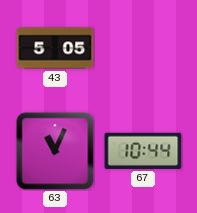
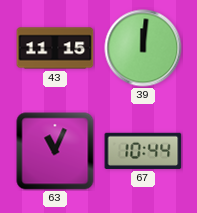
43: 5:05 -> 11:15
39: none -> 12:01
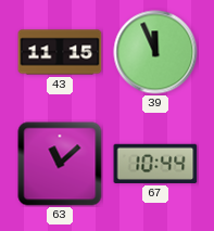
39: 12:01 -> 11:56
63: 11:04 -> 11:08
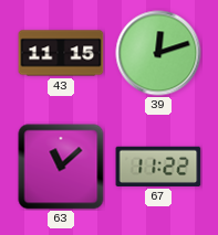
39: 11:56 -> 12:12
67: 10:44 -> 11:22
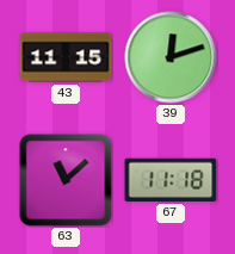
67: 11:22 -> 11:18
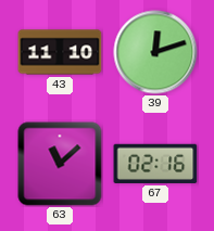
43: 11:15 -> 11:10
67: 11:18 -> 02:16
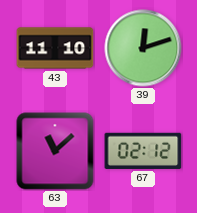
67: 02:16 -> 02:12
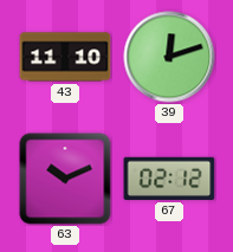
63: 11:08 -> 10:11
